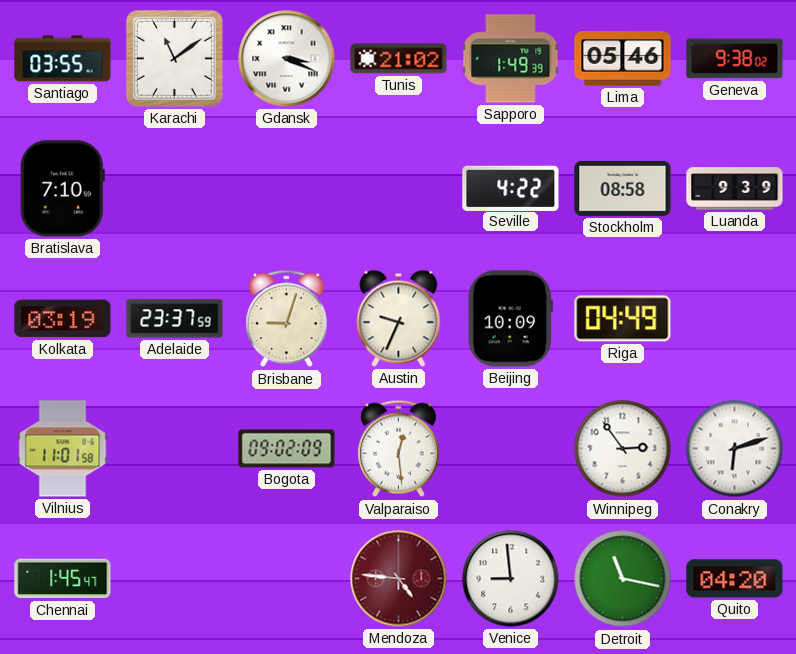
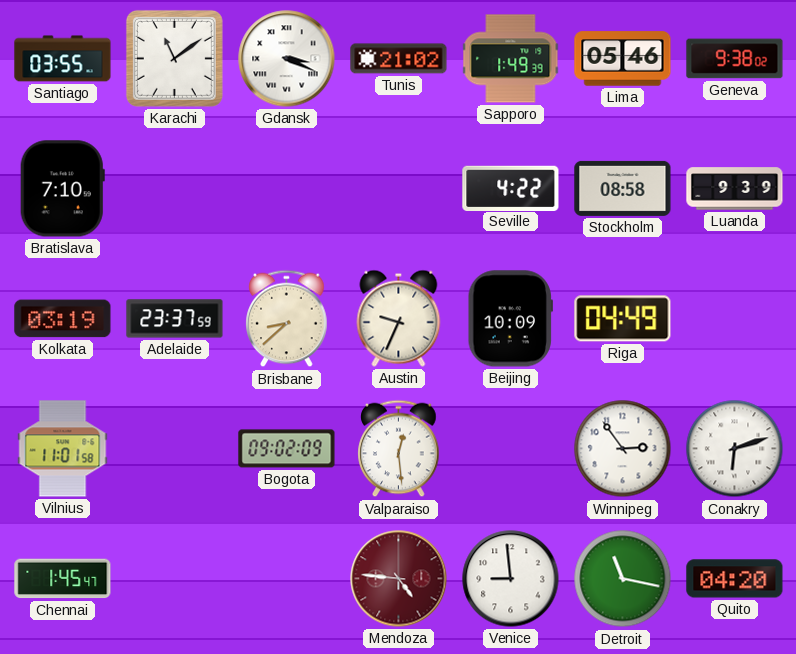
Brisbane: 9:03 -> 8:38
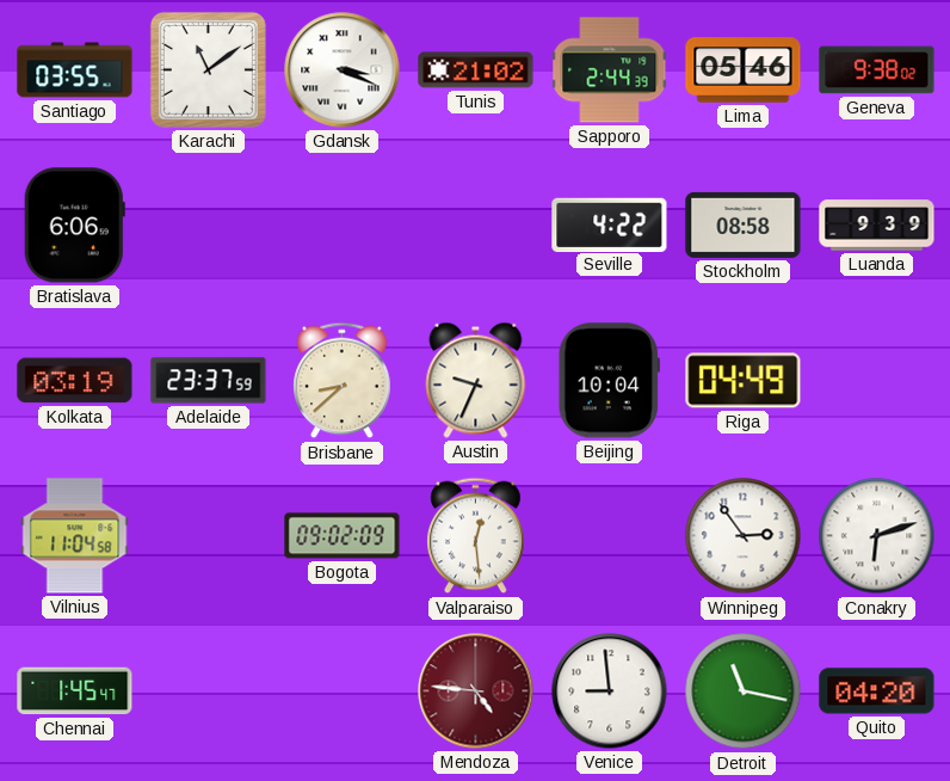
Sapporo: 1:49 -> 2:44
Bratislava: 7:10 -> 6:06
Beijing: 10:09 -> 10:04
Vilnius: 11:01 -> 11:04
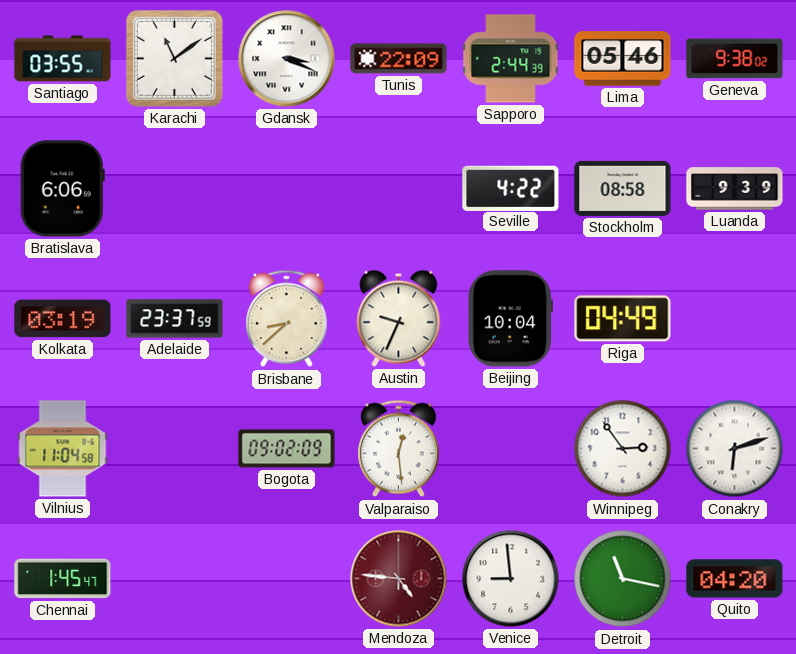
Tunis: 21:02 -> 22:09
